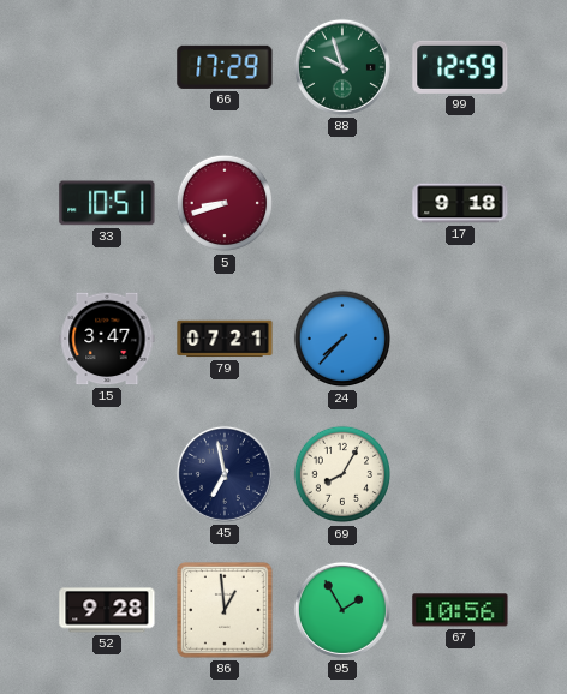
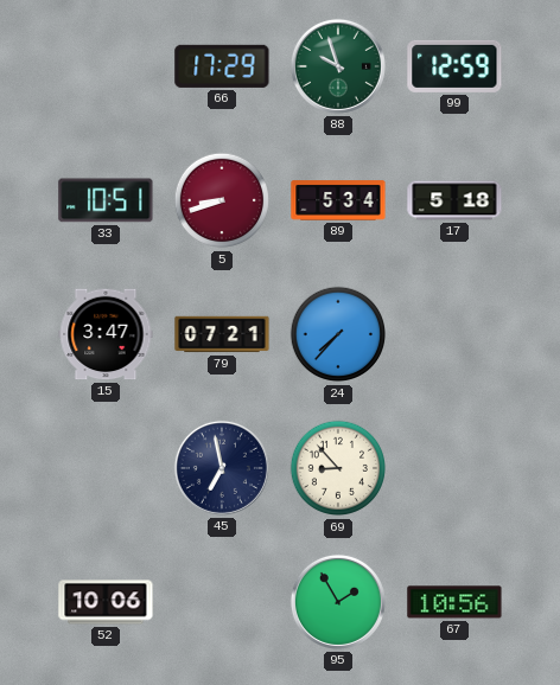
89: none -> 5:34
17: 9:18 -> 5:18
69: 8:05 -> 8:53
52: 9:28 -> 10:06
86: 12:59 -> none
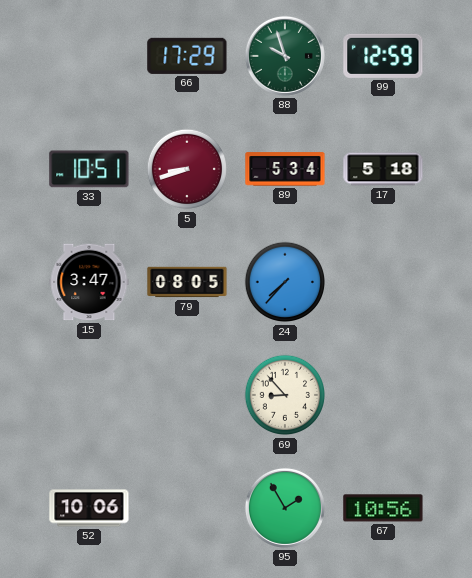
79: 07:21 -> 08:05
45: 6:58 -> none
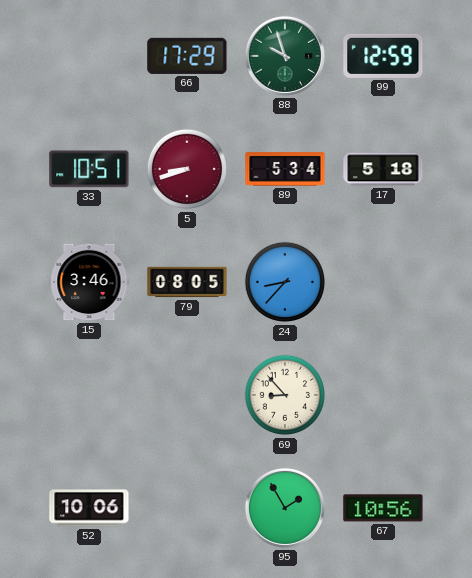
15: 3:47 -> 3:46
24: 7:37 -> 8:37
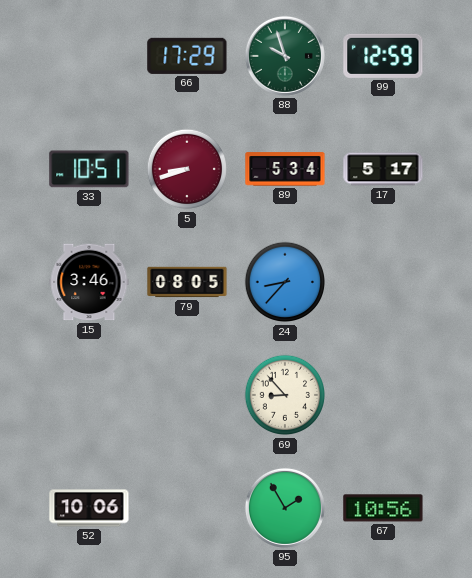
17: 5:18 -> 5:17
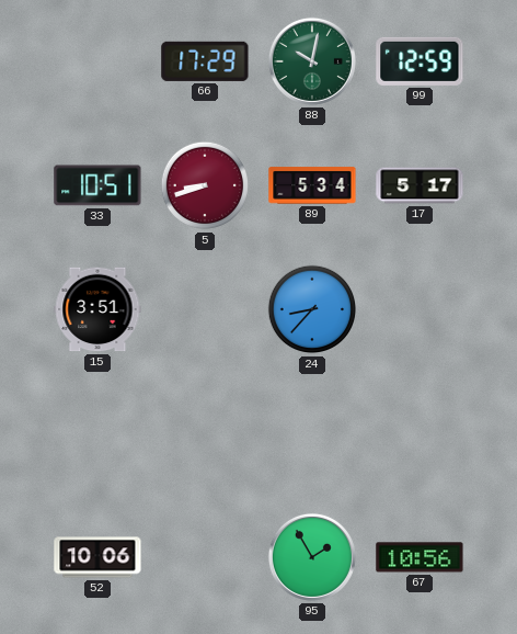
88: 9:57 -> 10:02
15: 3:46 -> 3:51
79: 08:05 -> none
69: 8:53 -> none
